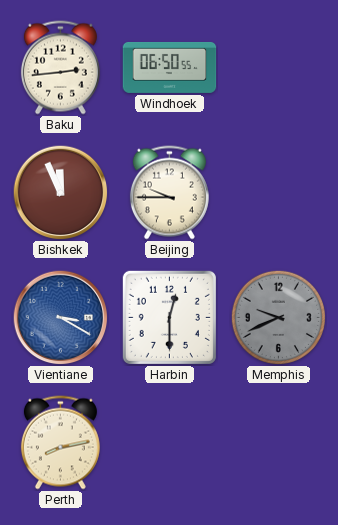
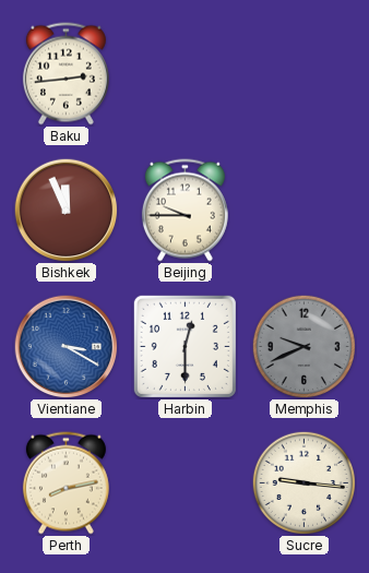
Windhoek: 06:50 -> none
Sucre: none -> 9:16
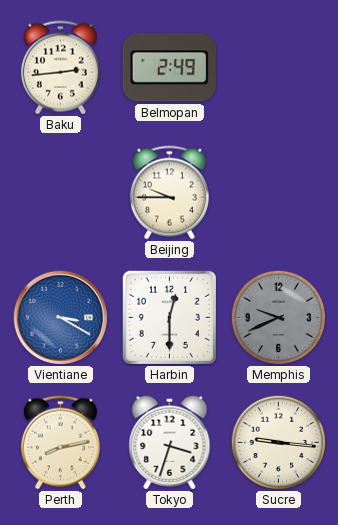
Belmopan: none -> 2:49
Bishkek: 11:56 -> none
Tokyo: none -> 3:33
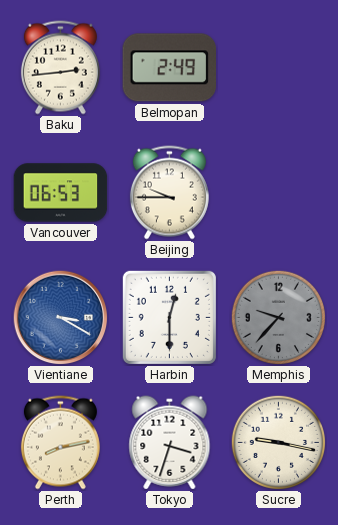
Vancouver: none -> 06:53
Memphis: 9:41 -> 9:37
Sucre: 9:16 -> 9:17
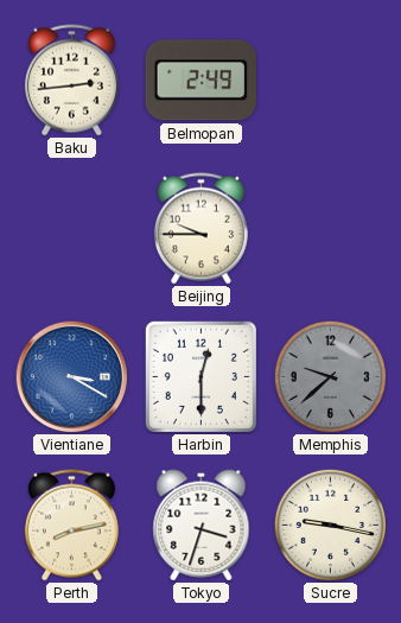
Vancouver: 06:53 -> none
Memphis: 9:37 -> 9:38
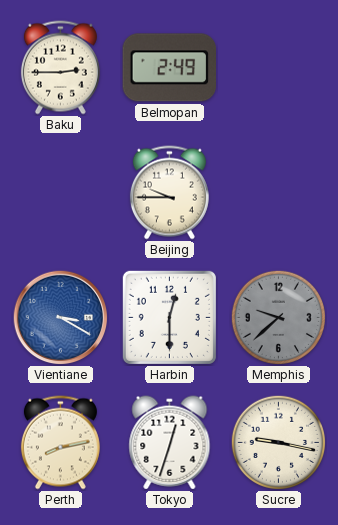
Baku: 2:44 -> 2:45
Tokyo: 3:33 -> 12:33
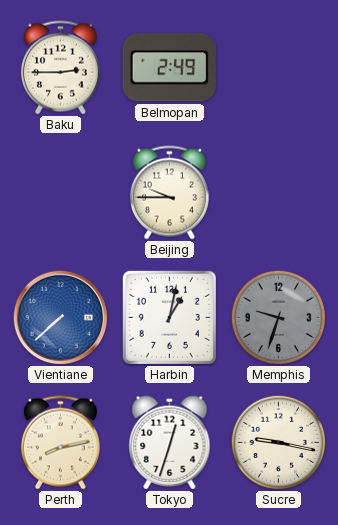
Vientiane: 3:20 -> 7:38
Harbin: 12:30 -> 1:02
Memphis: 9:38 -> 9:33
